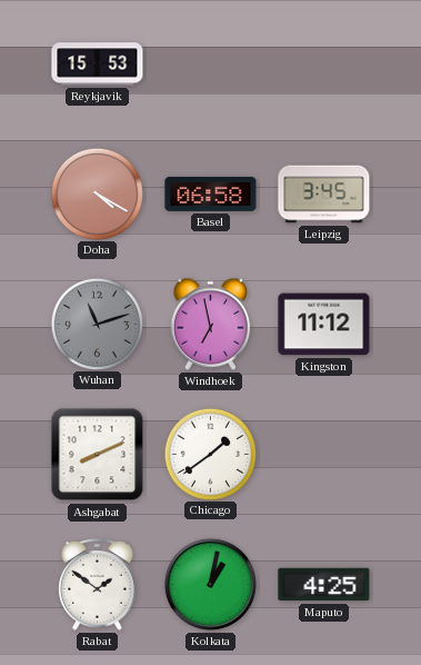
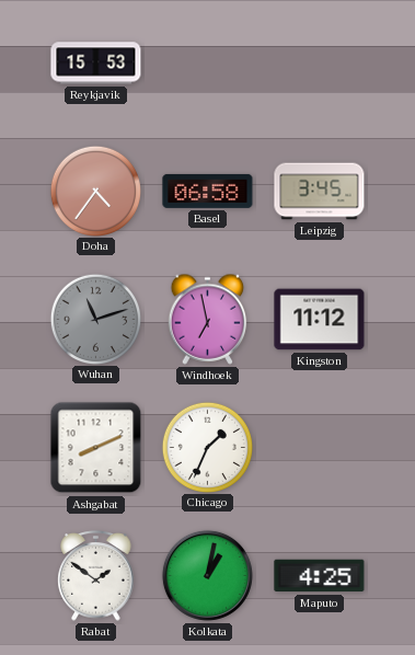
Doha: 4:20 -> 4:36
Chicago: 1:39 -> 1:34
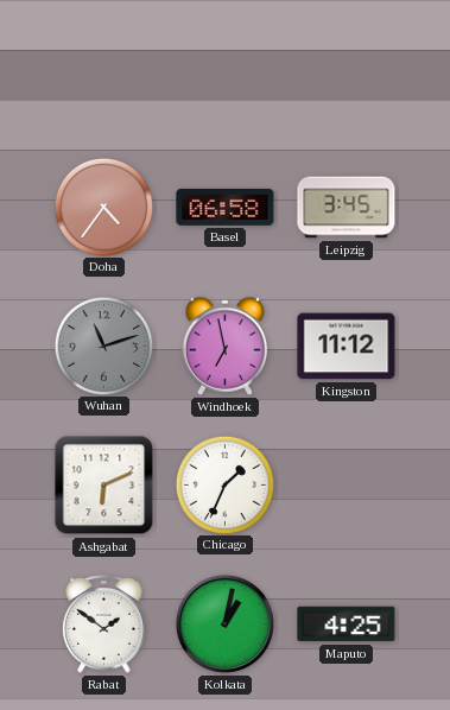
Reykjavik: 15:53 -> none
Ashgabat: 8:11 -> 6:11
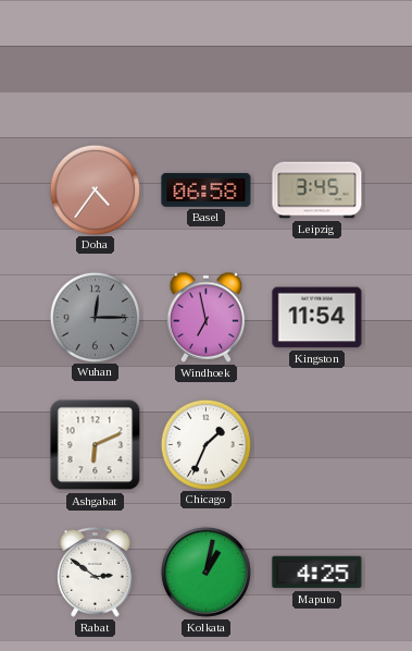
Wuhan: 11:12 -> 12:15
Kingston: 11:12 -> 11:54
Rabat: 1:51 -> 2:51
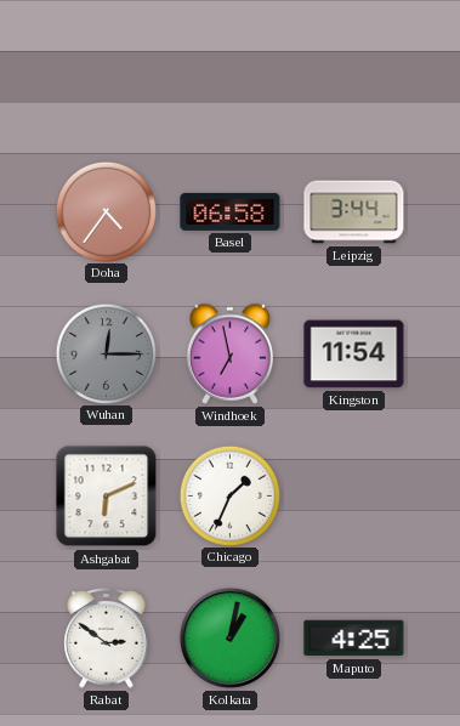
Leipzig: 3:45 -> 3:44
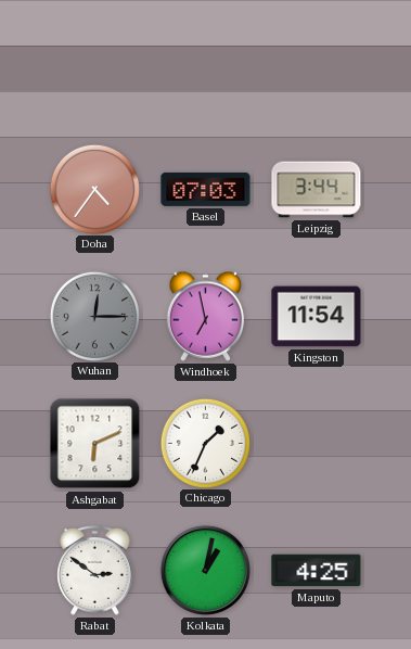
Basel: 06:58 -> 07:03
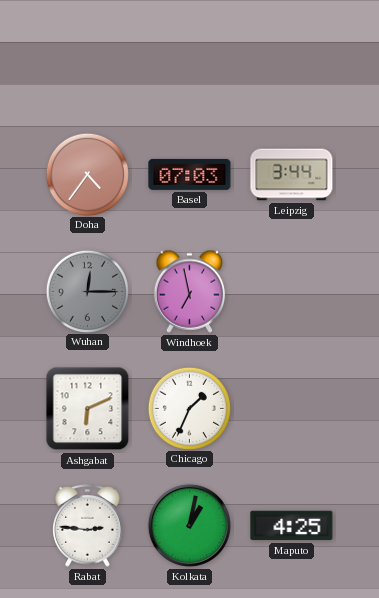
Kingston: 11:54 -> none
Rabat: 2:51 -> 2:46
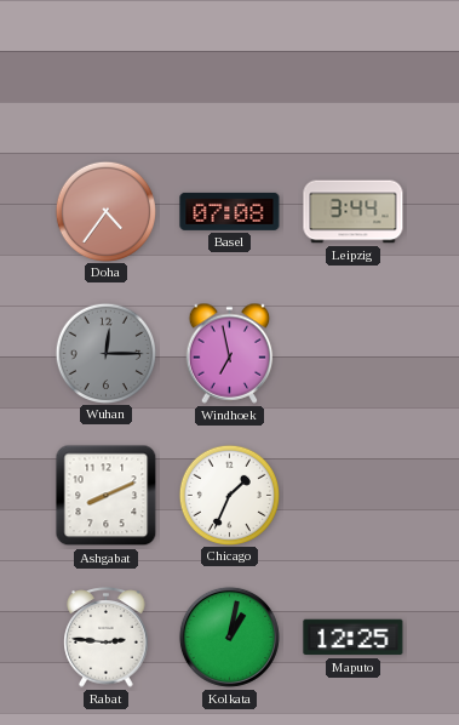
Basel: 07:03 -> 07:08
Ashgabat: 6:11 -> 8:11
Maputo: 4:25 -> 12:25
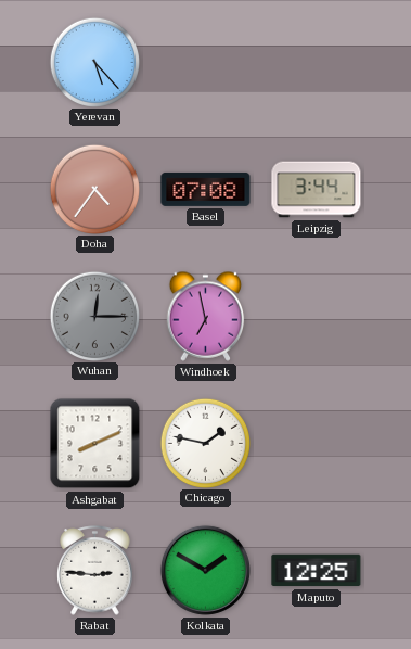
Yerevan: none -> 5:23
Chicago: 1:34 -> 1:47
Kolkata: 1:02 -> 1:50
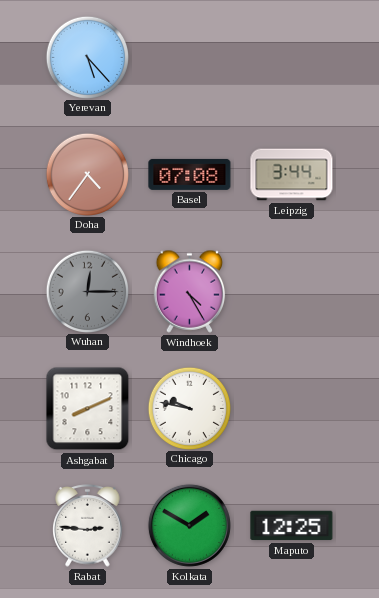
Windhoek: 6:58 -> 4:25
Chicago: 1:47 -> 9:47
